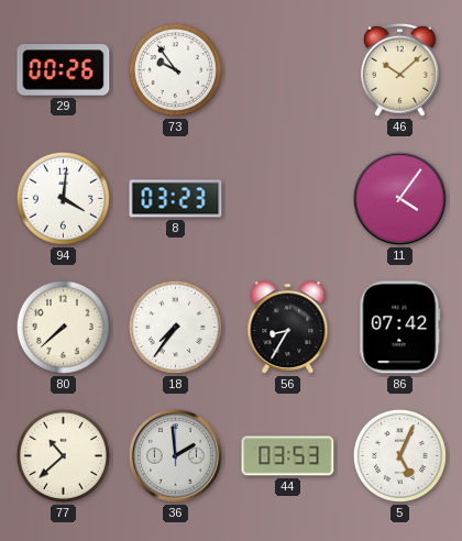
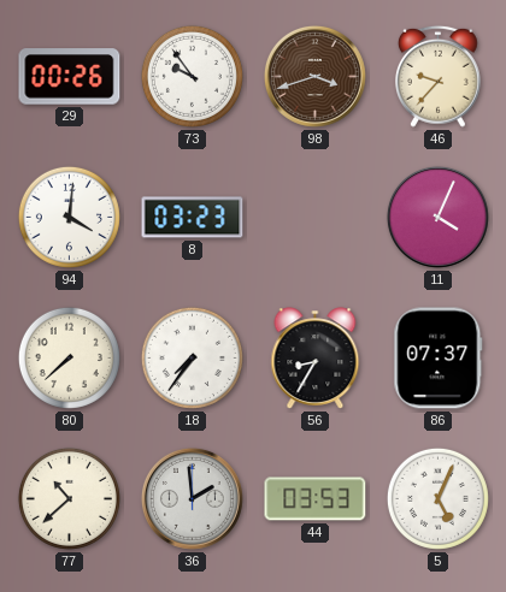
98: none -> 3:42
46: 10:08 -> 9:37
11: 4:06 -> 4:04
86: 07:42 -> 07:37
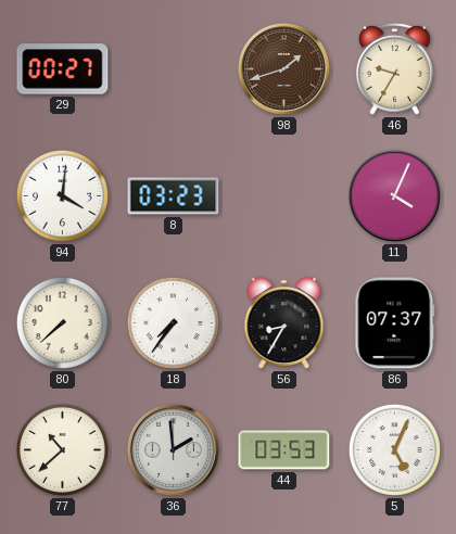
29: 00:26 -> 00:27
73: 9:54 -> none
98: 3:42 -> 1:42
46: 9:37 -> 9:35
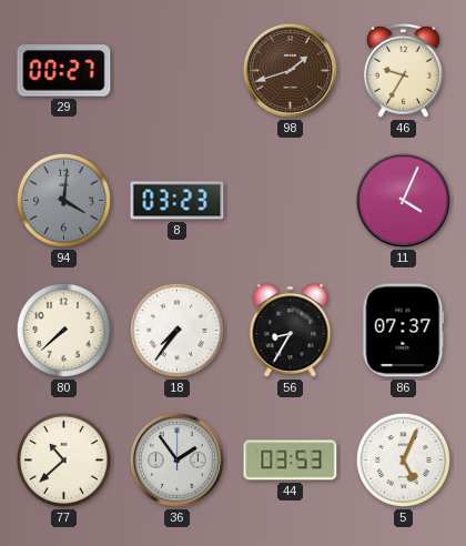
94 dial: white -> grey
36: 1:59 -> 1:54
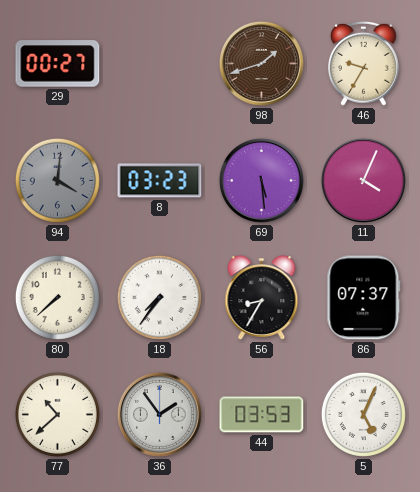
69: none -> 5:29
